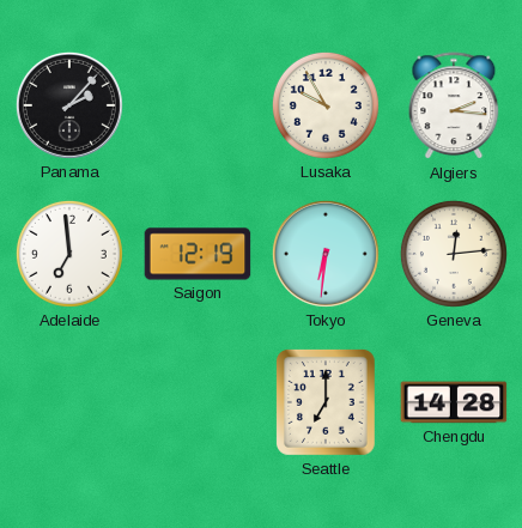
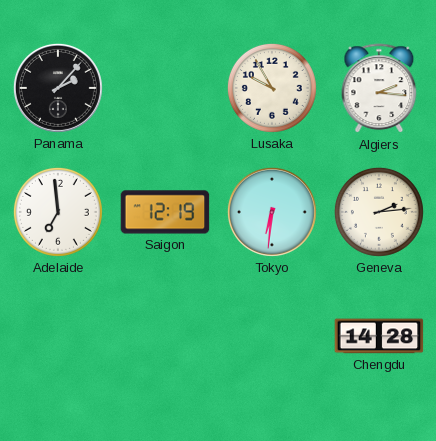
Geneva: 12:14 -> 2:14
Seattle: 7:00 -> none
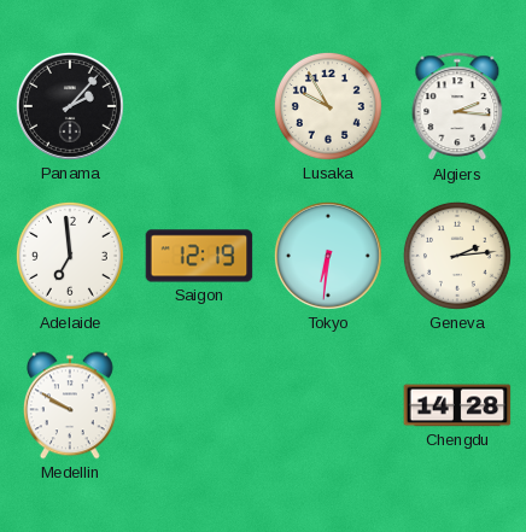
Medellin: none -> 9:50
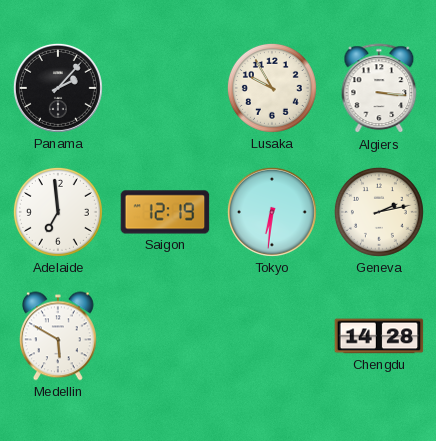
Algiers: 2:16 -> 3:16
Geneva: 2:14 -> 2:13
Medellin: 9:50 -> 5:50
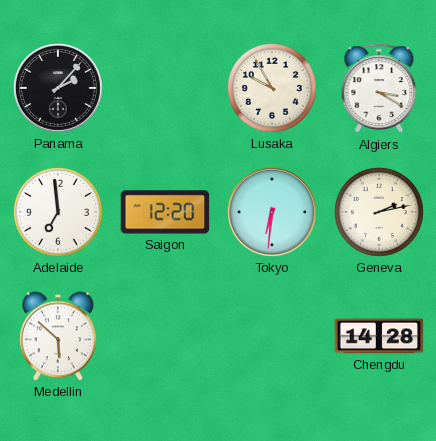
Algiers: 3:16 -> 3:20
Saigon: 12:19 -> 12:20
Medellin: 5:50 -> 5:52
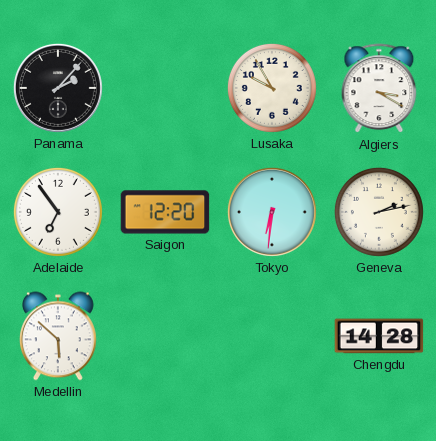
Adelaide: 6:59 -> 6:54
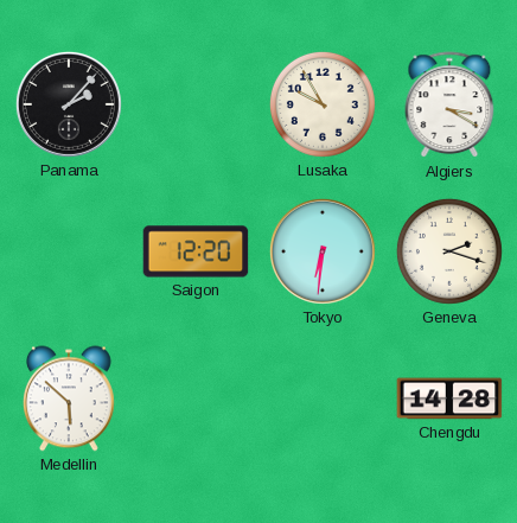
Adelaide: 6:54 -> none
Geneva: 2:13 -> 2:18
